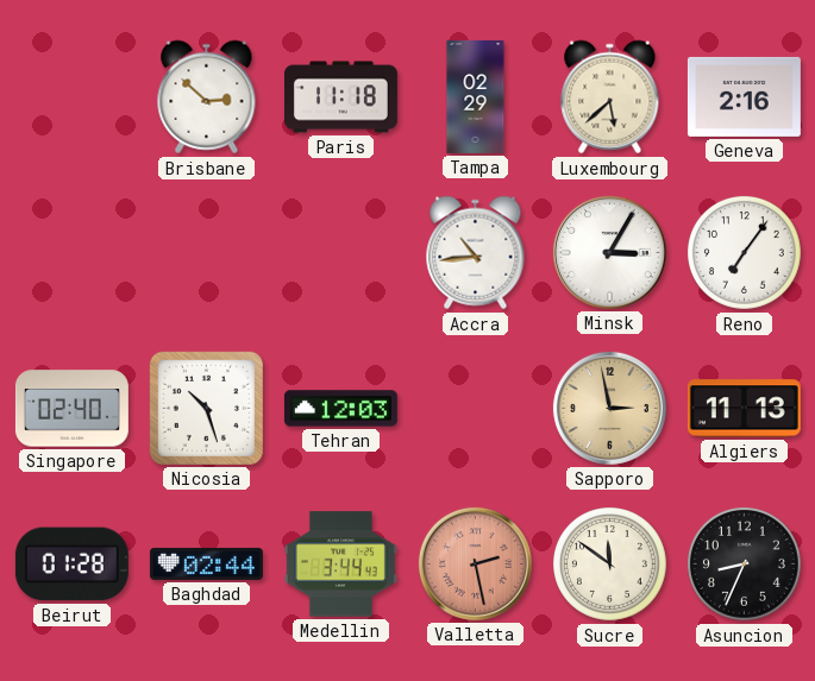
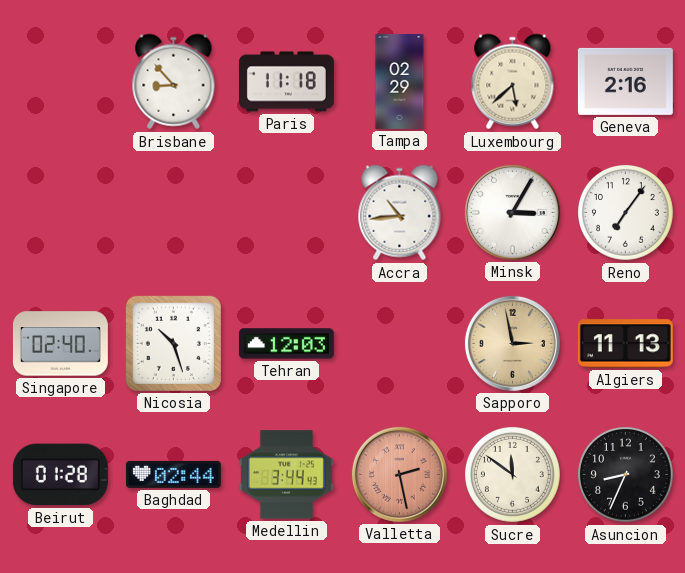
Brisbane: 2:52 -> 8:53
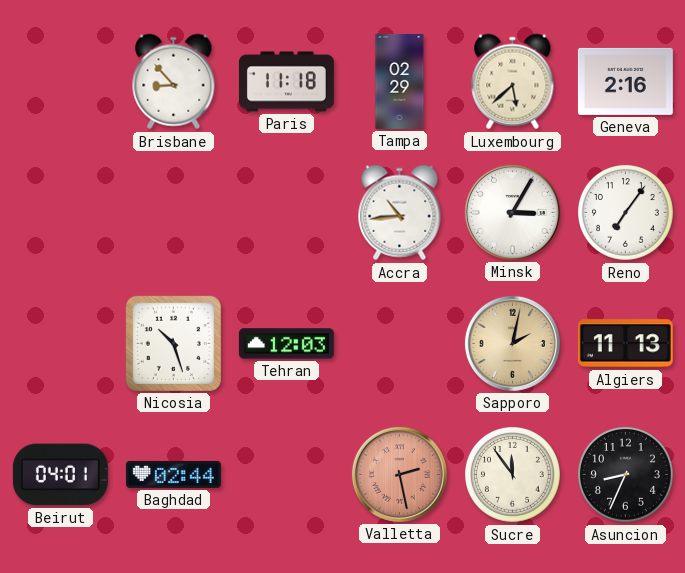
Singapore: 02:40 -> none
Sapporo: 2:58 -> 2:02
Beirut: 01:28 -> 04:01
Medellin: 3:44 -> none
Sucre: 11:51 -> 11:54
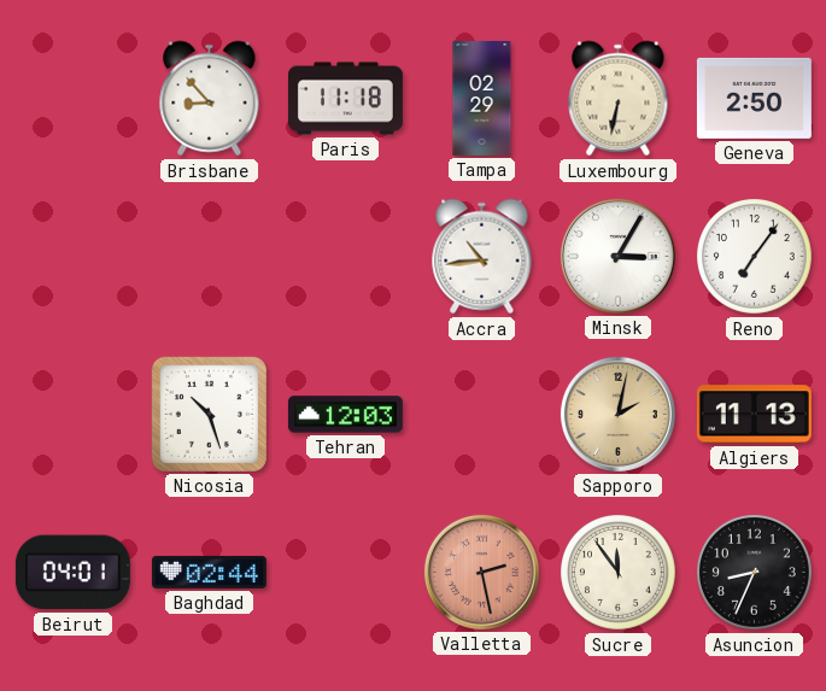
Luxembourg: 5:38 -> 6:32
Geneva: 2:16 -> 2:50
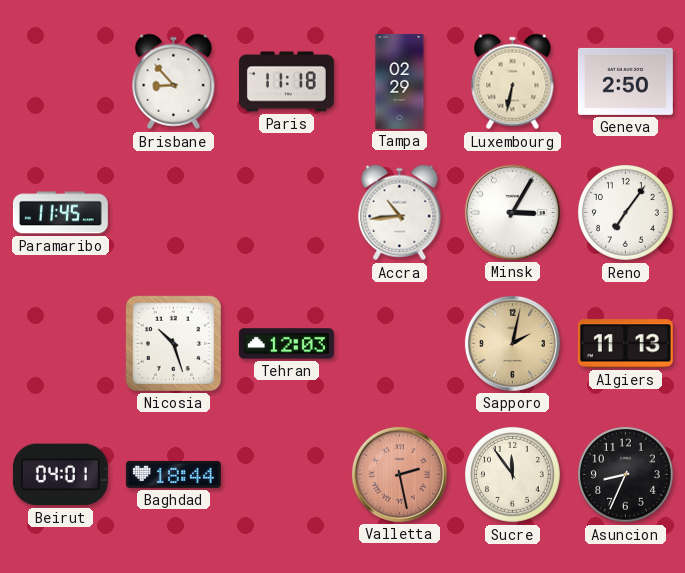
Paramaribo: none -> 11:45
Baghdad: 02:44 -> 18:44
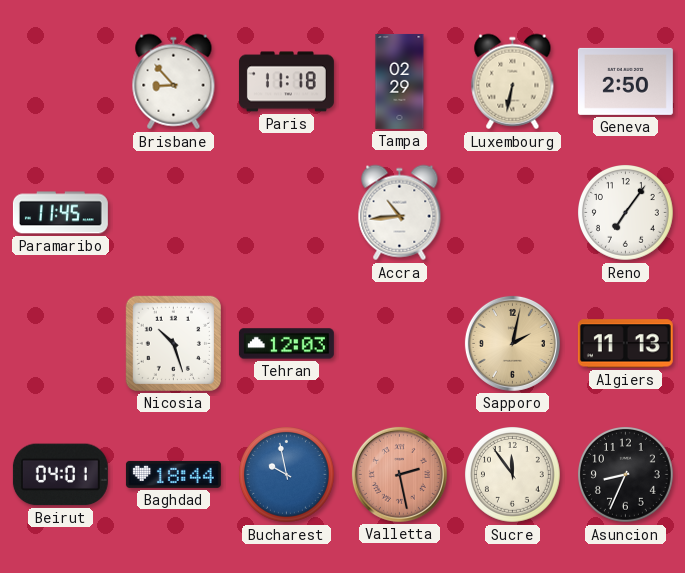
Minsk: 3:05 -> none
Bucharest: none -> 9:58
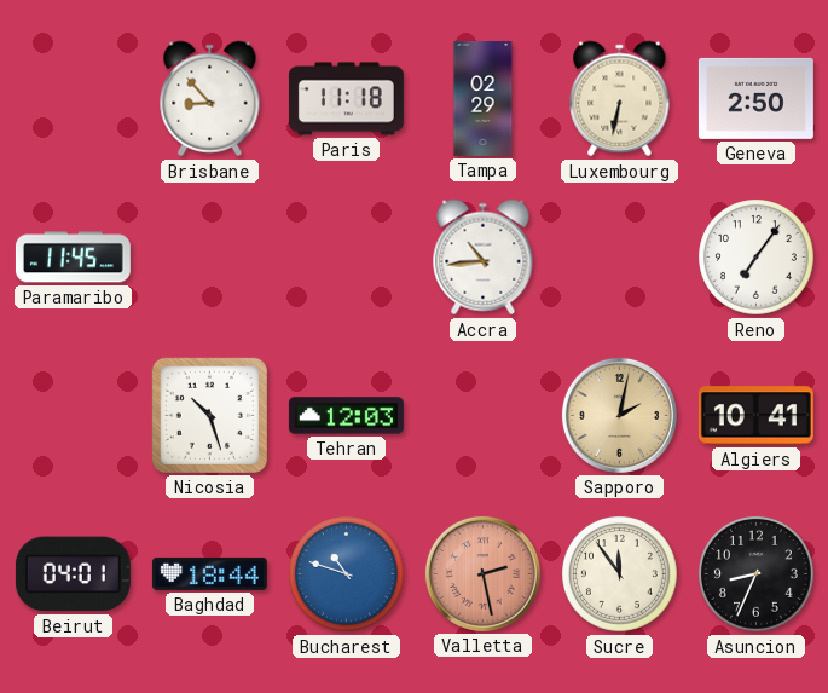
Algiers: 11:13 -> 10:41
Bucharest: 9:58 -> 10:48
